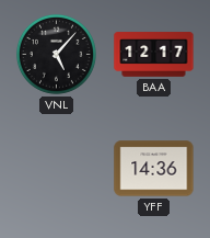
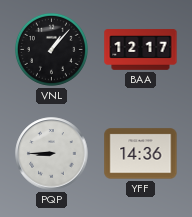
VNL: 5:07 -> 1:07
PQP: none -> 8:45
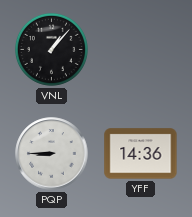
BAA: 12:17 -> none
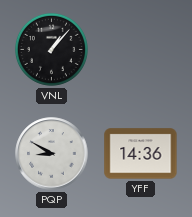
PQP: 8:45 -> 8:50
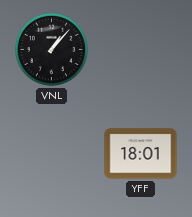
PQP: 8:50 -> none
YFF: 14:36 -> 18:01
